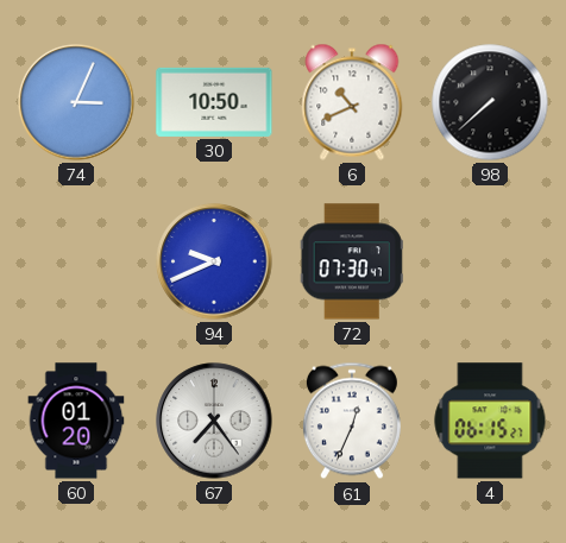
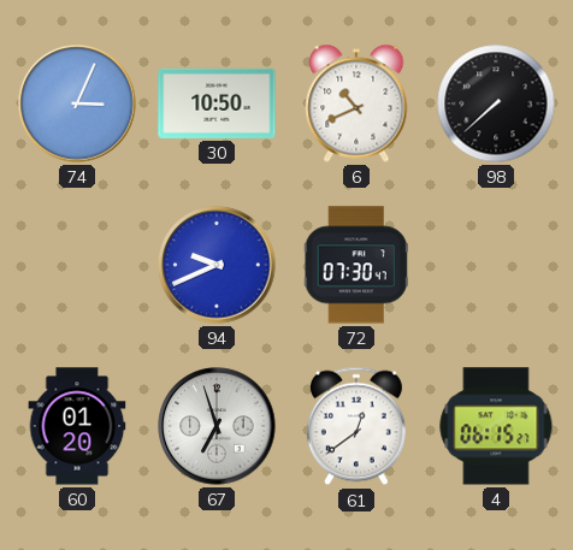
67: 7:24 -> 6:57
61: 12:34 -> 12:39
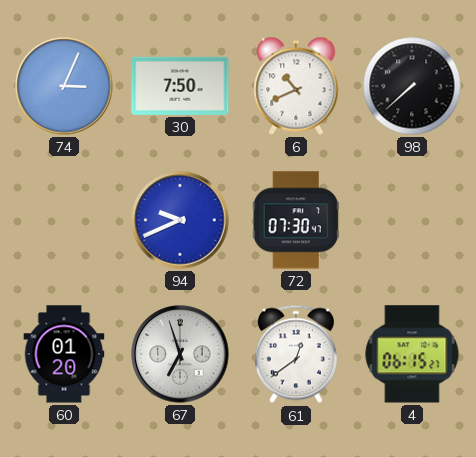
30: 10:50 -> 7:50
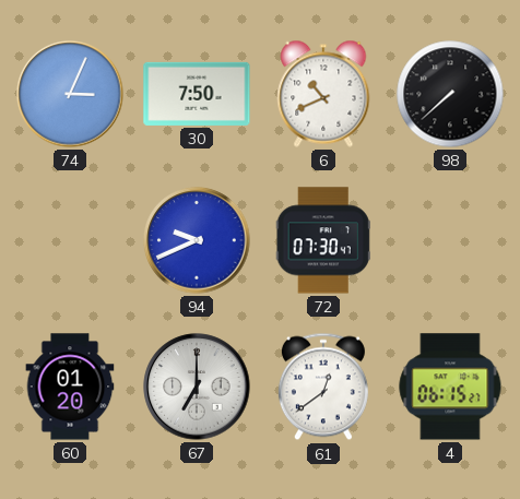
67: 6:57 -> 7:00
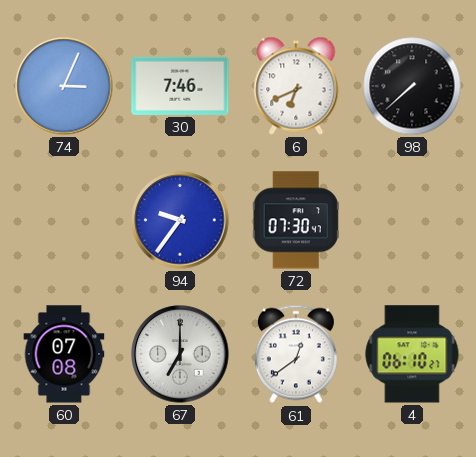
30: 7:50 -> 7:46
6: 10:41 -> 6:41
94: 9:41 -> 9:36
60: 01:20 -> 07:08
4: 06:15 -> 06:10
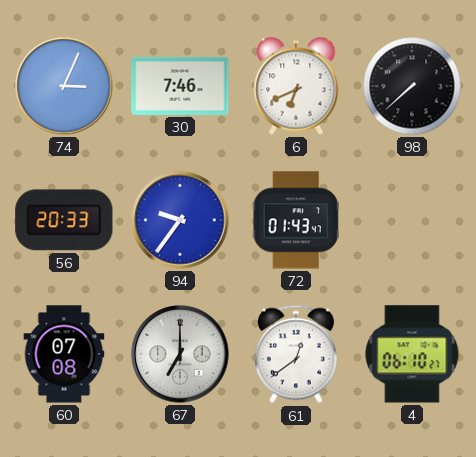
56: none -> 20:33
72: 07:30 -> 01:43
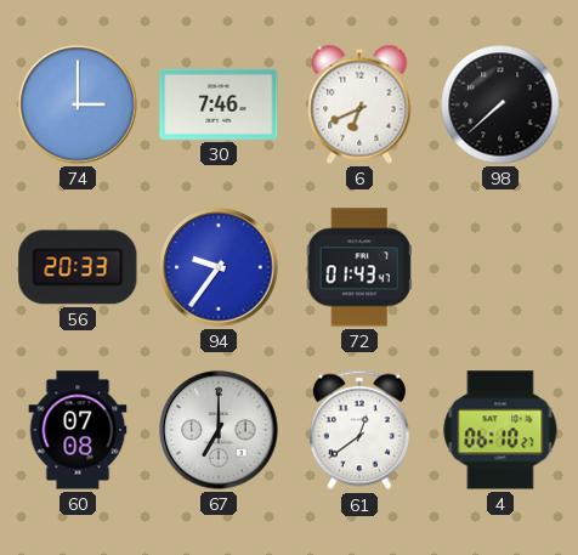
74: 3:04 -> 3:00
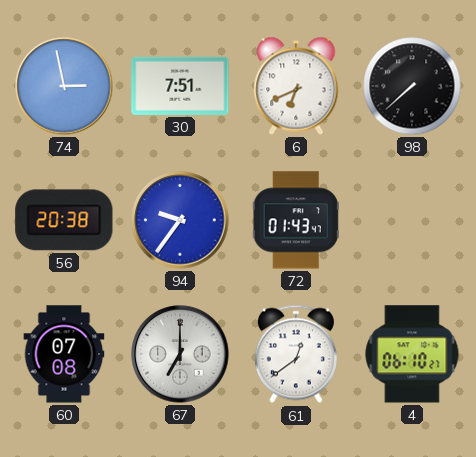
74: 3:00 -> 2:58
30: 7:46 -> 7:51
56: 20:33 -> 20:38
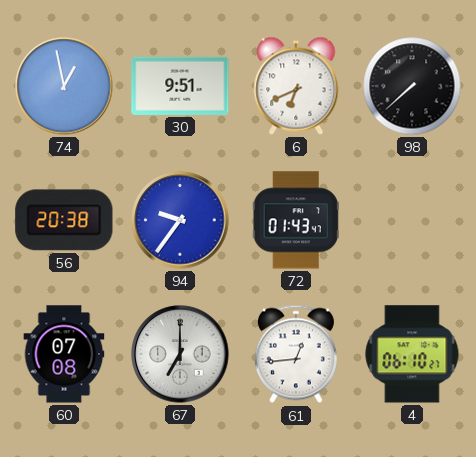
74: 2:58 -> 12:58
30: 7:51 -> 9:51
61: 12:39 -> 12:44
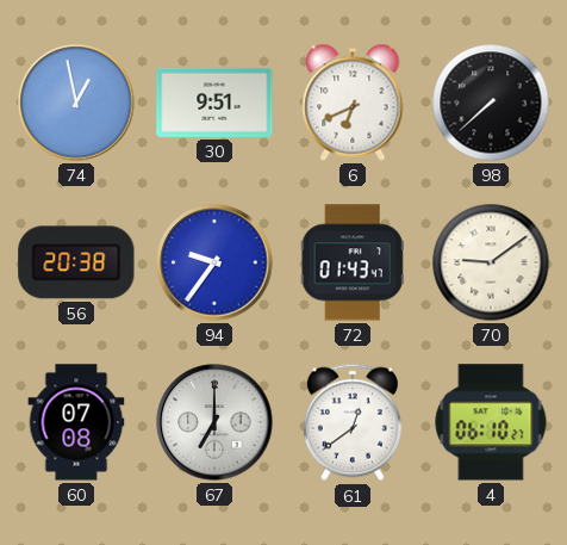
70: none -> 9:09
61: 12:44 -> 12:39
